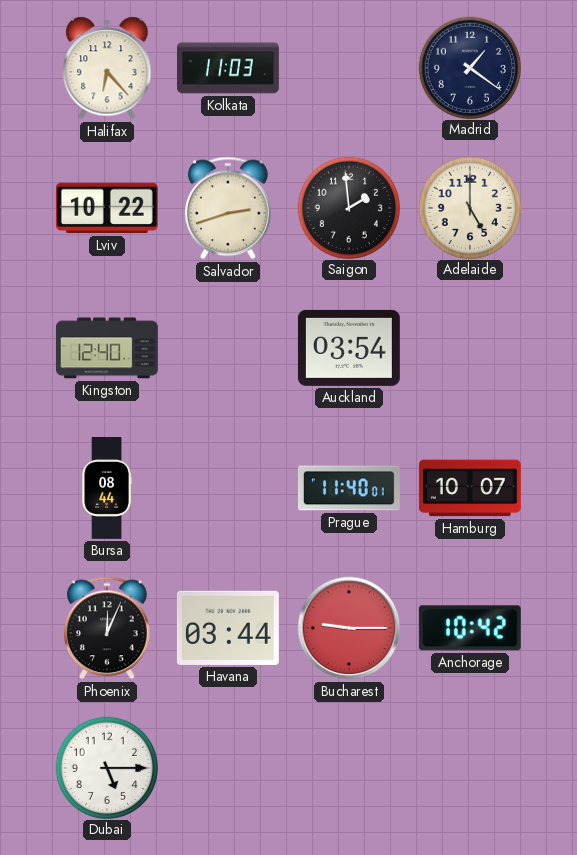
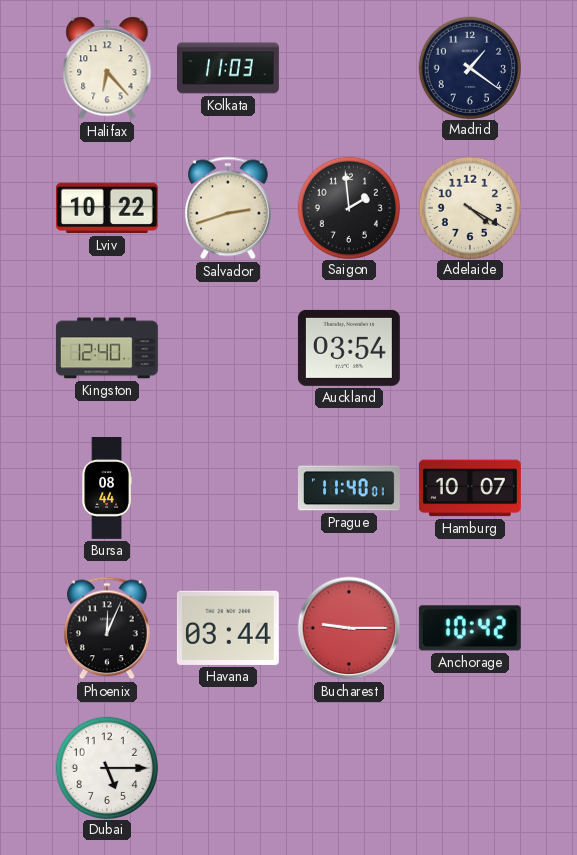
Adelaide: 5:00 -> 4:20
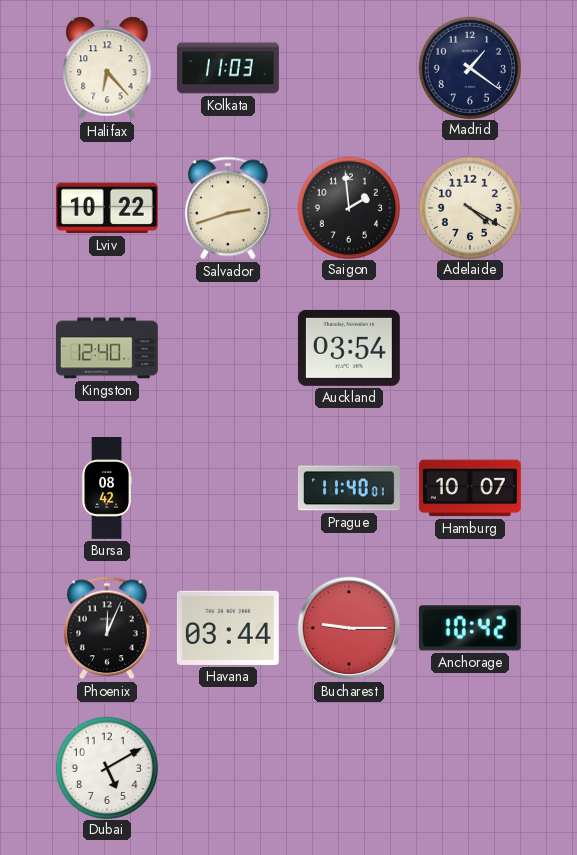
Bursa: 08:44 -> 08:42
Dubai: 5:15 -> 5:10
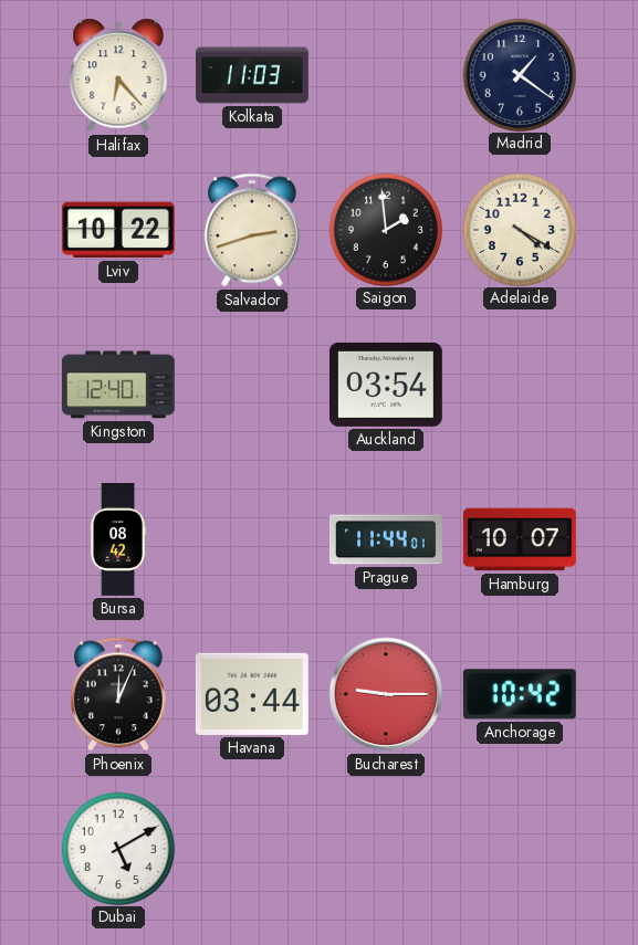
Prague: 11:40 -> 11:44
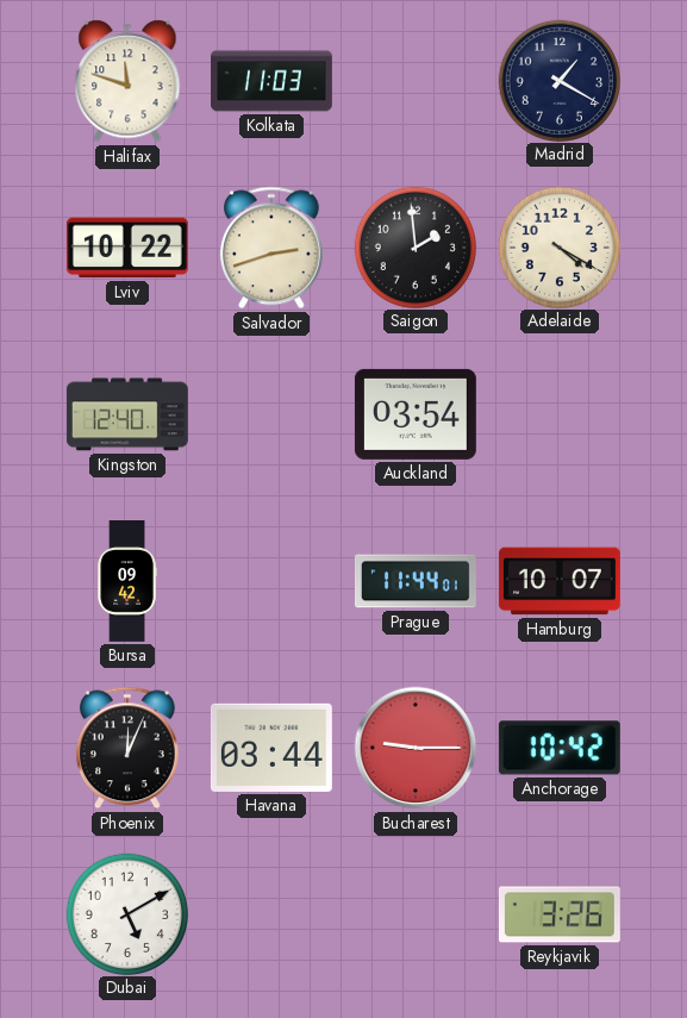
Halifax: 6:23 -> 11:48
Madrid: 1:21 -> 1:20
Bursa: 08:42 -> 09:42
Reykjavik: none -> 3:26
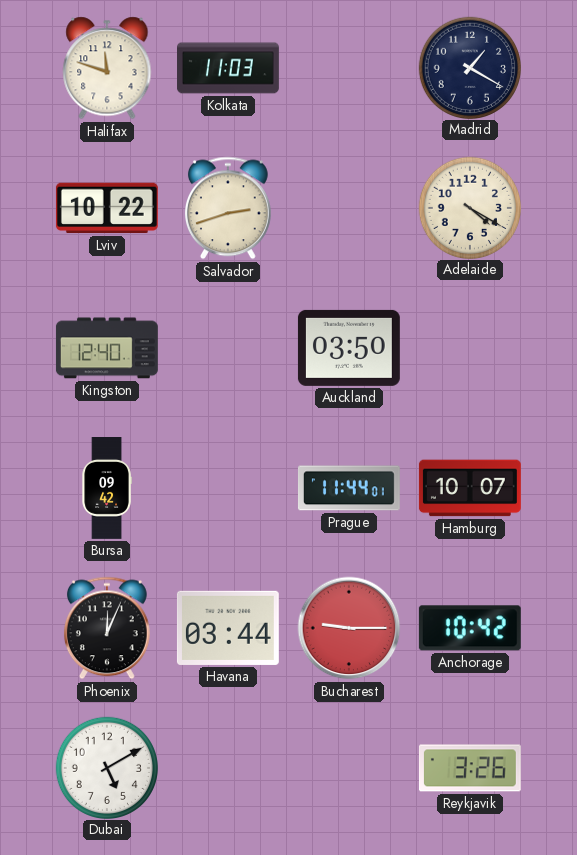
Saigon: 1:59 -> none
Auckland: 03:54 -> 03:50
